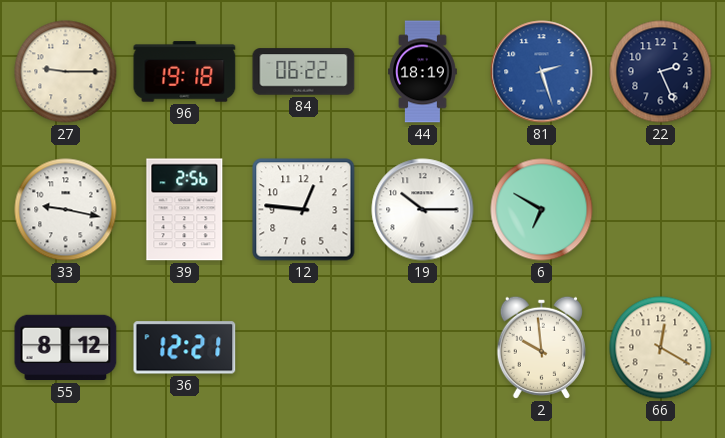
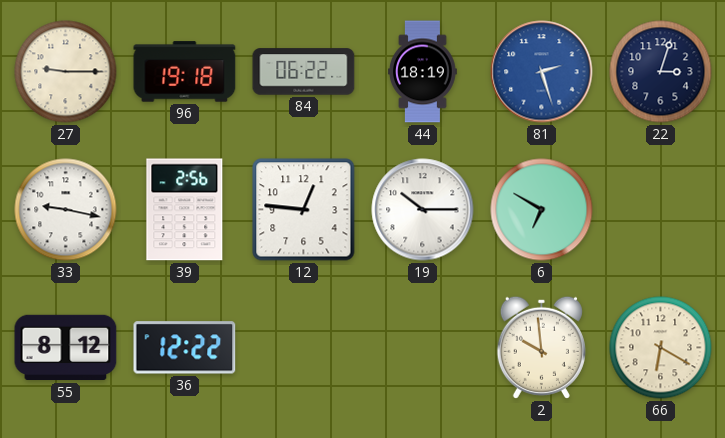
22: 2:26 -> 3:03
36: 12:21 -> 12:22
66: 12:20 -> 6:20
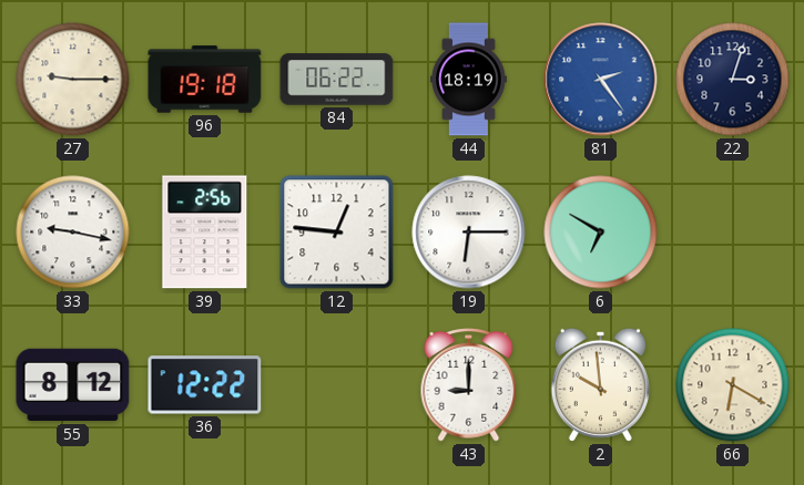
81: 2:27 -> 2:24
19: 10:15 -> 6:15
43: none -> 9:00
